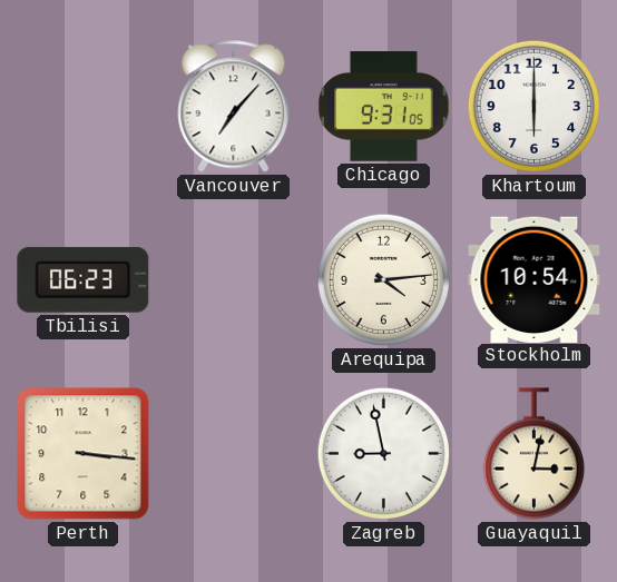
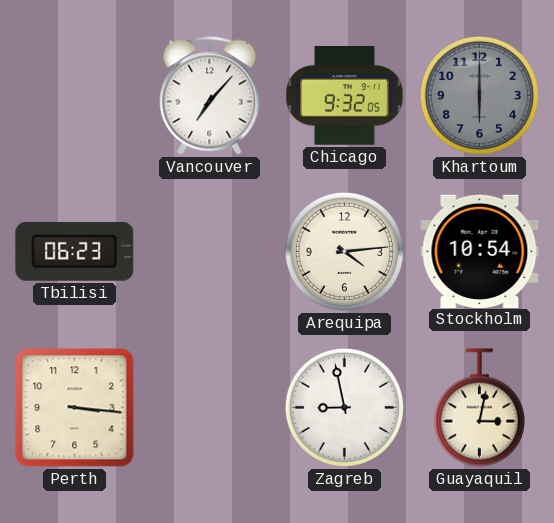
Chicago: 9:31 -> 9:32
Khartoum dial: white -> grey
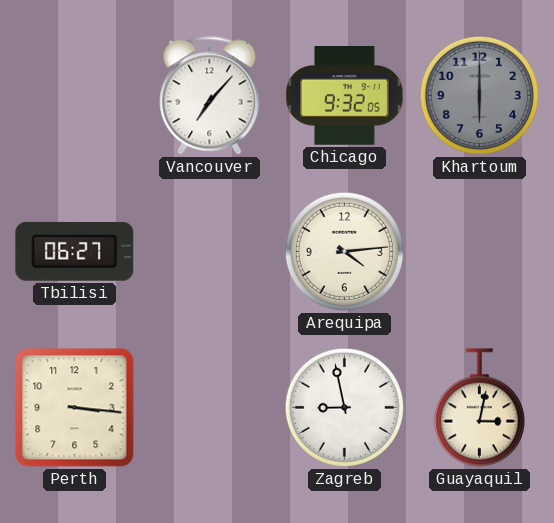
Tbilisi: 06:23 -> 06:27
Stockholm: 10:54 -> none
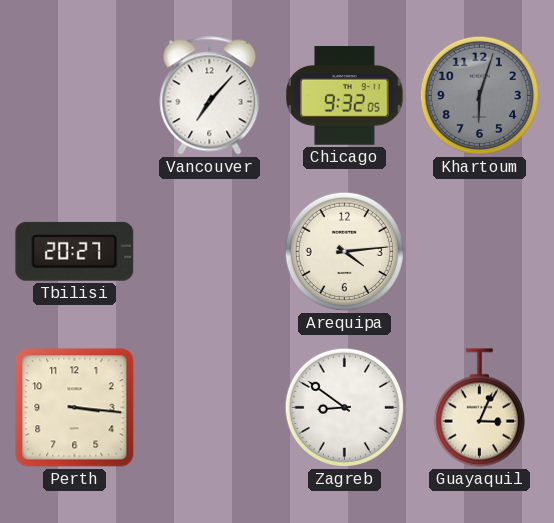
Khartoum: 6:00 -> 6:03
Tbilisi: 06:27 -> 20:27
Zagreb: 8:58 -> 8:51
Guayaquil: 3:02 -> 3:04
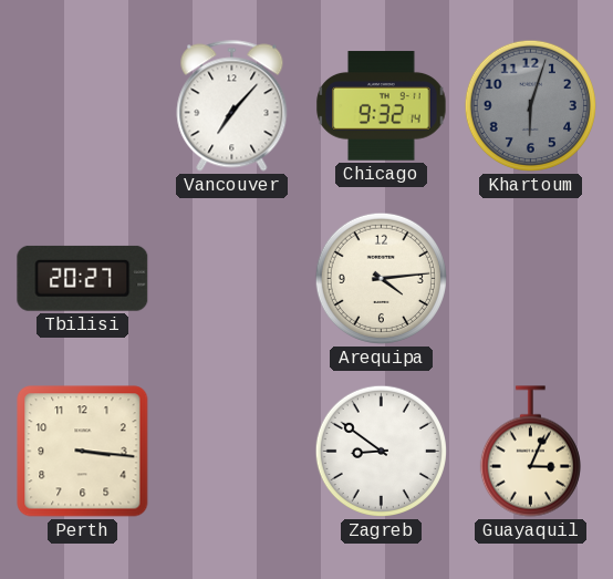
Chicago: 9:32:05 -> 9:32:14
